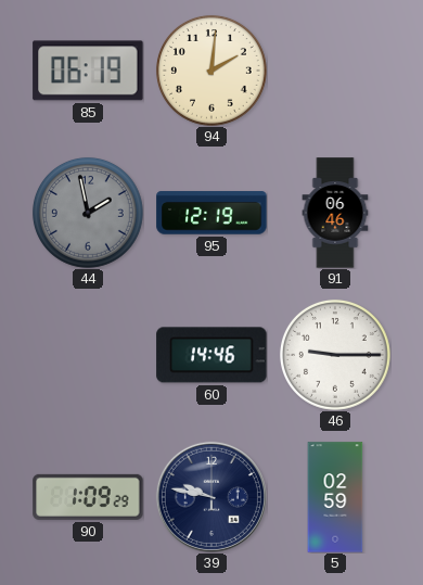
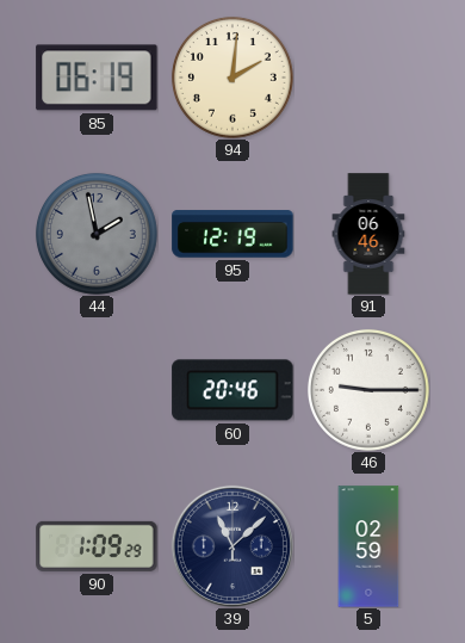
60: 14:46 -> 20:46
39: 9:47 -> 11:08
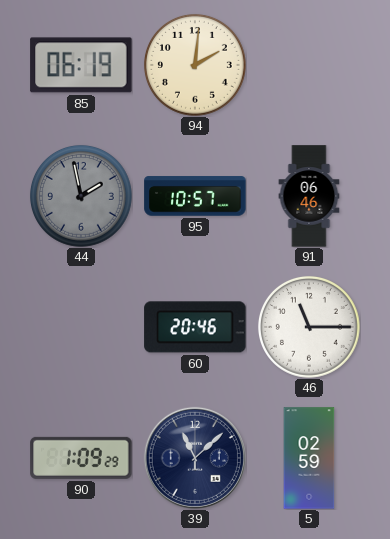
95: 12:19 -> 10:57
46: 9:15 -> 11:15
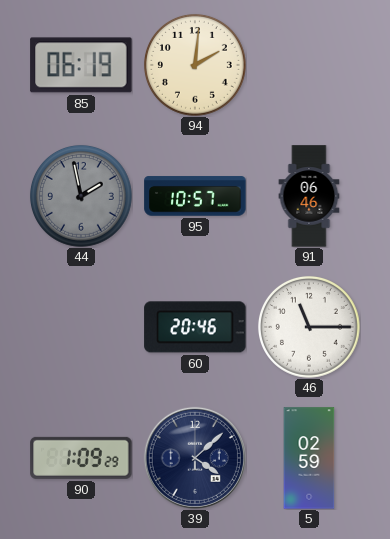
39: 11:08 -> 4:08
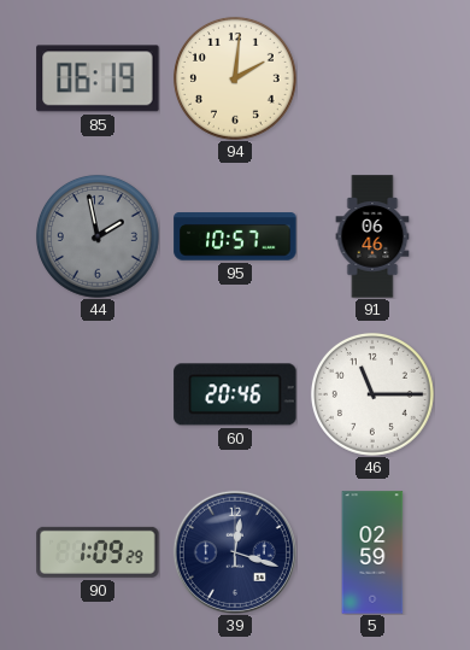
39: 4:08 -> 12:18
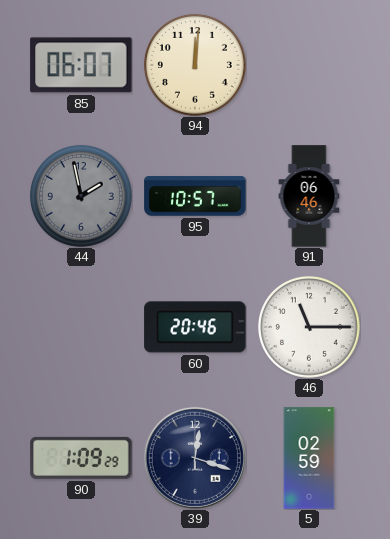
85: 06:19 -> 06:07
94: 2:01 -> 12:01
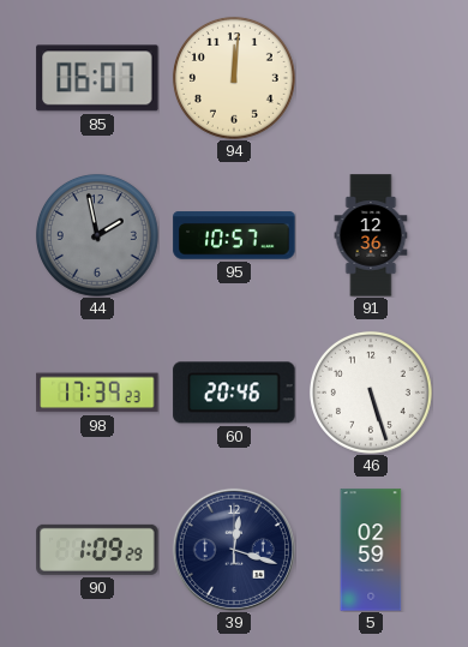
91: 06:46 -> 12:36
98: none -> 17:39
46: 11:15 -> 5:27
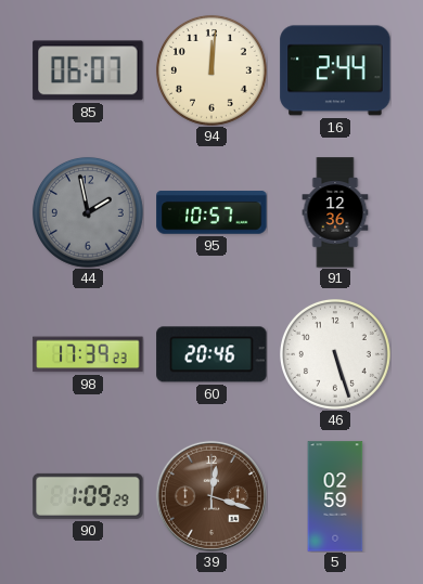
16: none -> 2:44
39 dial: navy -> brown
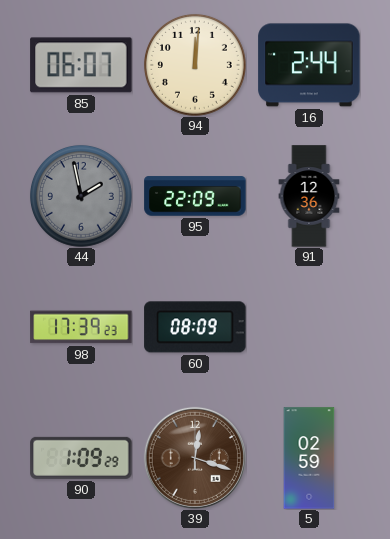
95: 10:57 -> 22:09
60: 20:46 -> 08:09
46: 5:27 -> none
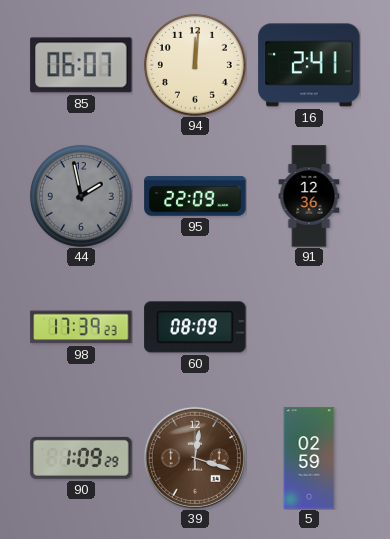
16: 2:44 -> 2:41
